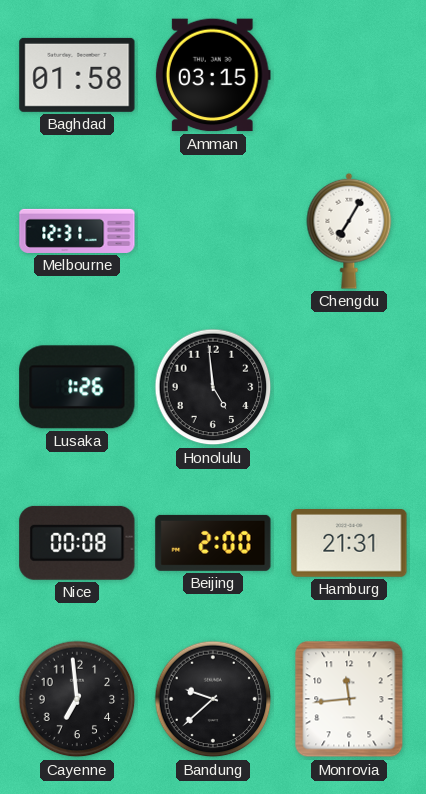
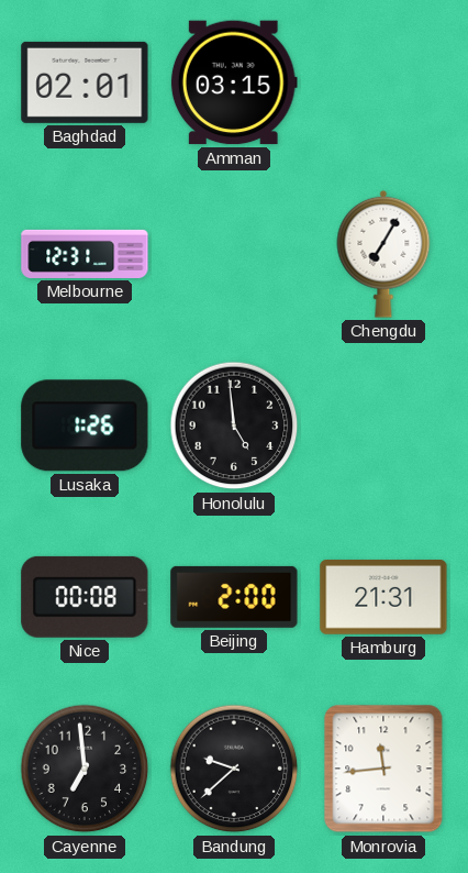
Baghdad: 01:58 -> 02:01
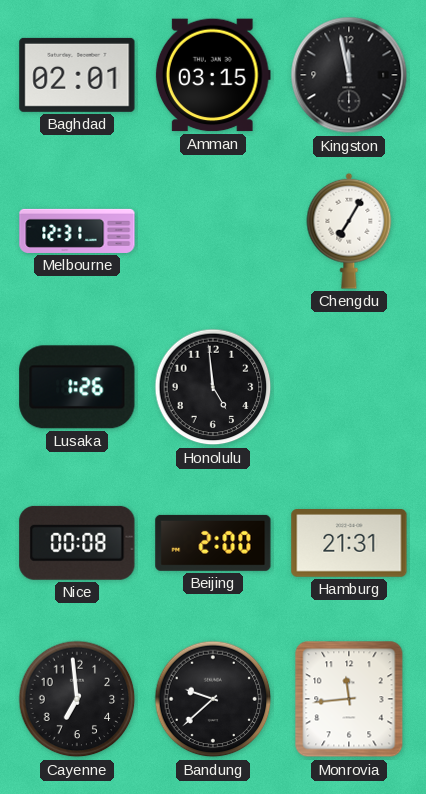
Kingston: none -> 11:58
